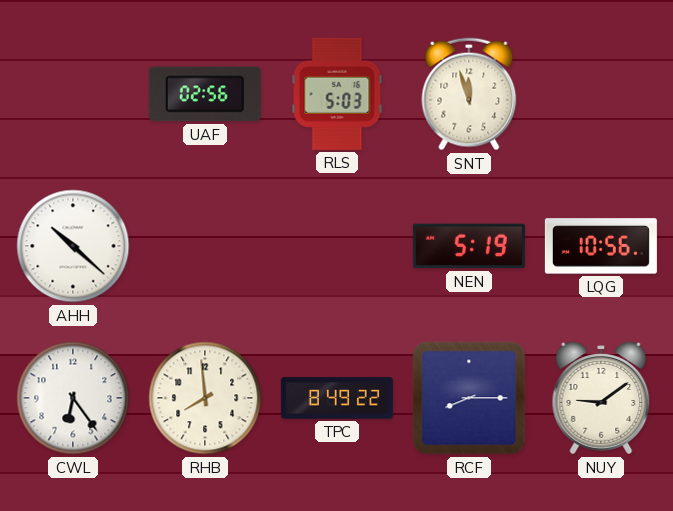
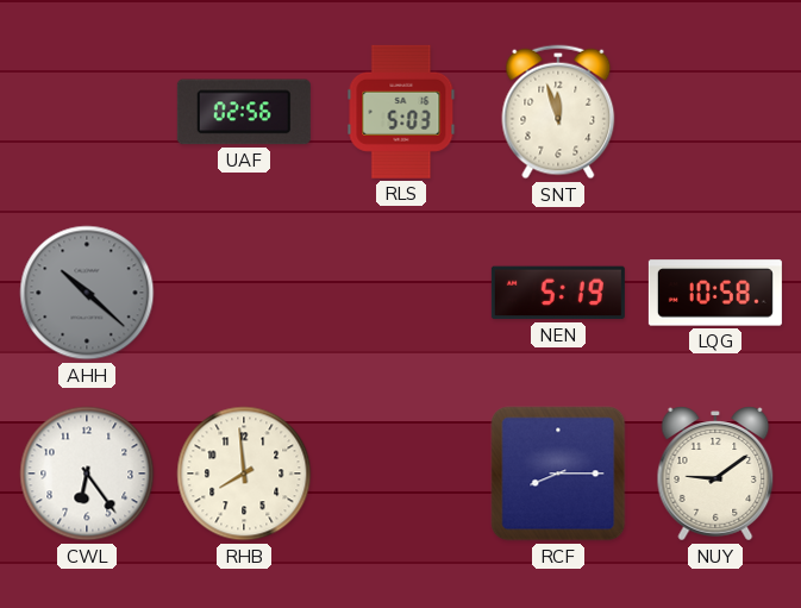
AHH dial: white -> grey
LQG: 10:56 -> 10:58
TPC: 8:49 -> none
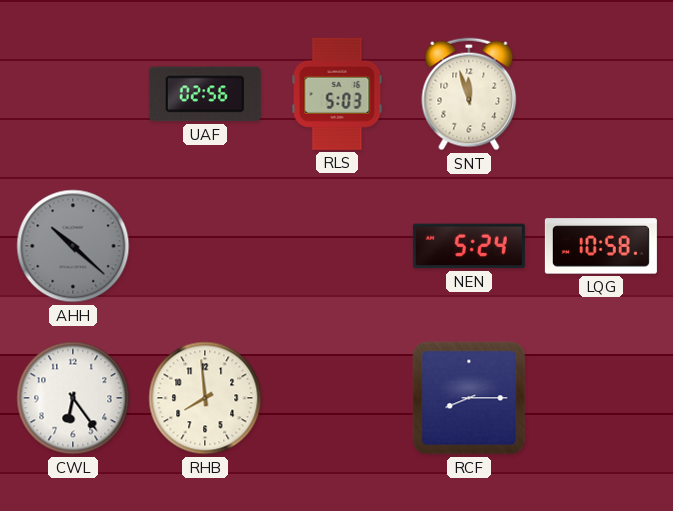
NEN: 5:19 -> 5:24
NUY: 9:09 -> none
